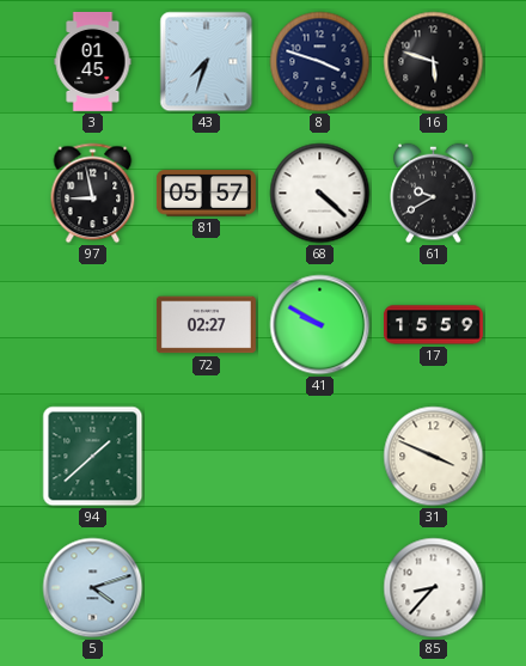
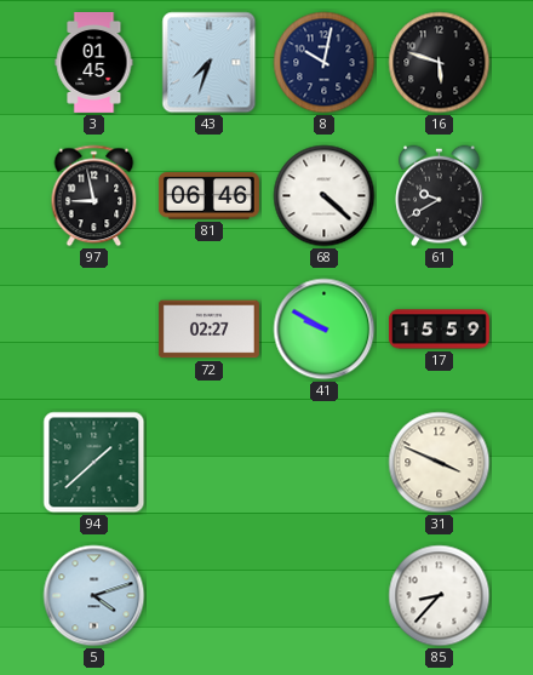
8: 3:48 -> 10:02
81: 05:57 -> 06:46
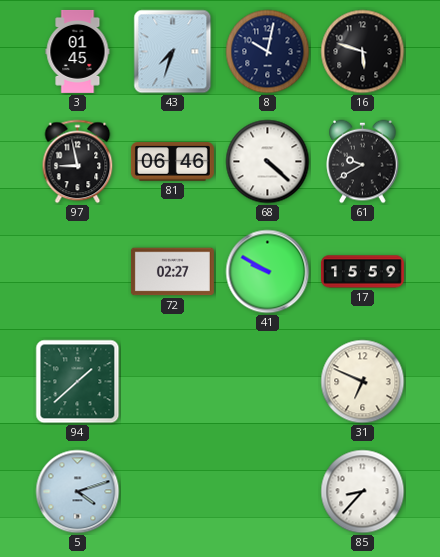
31: 3:49 -> 6:49
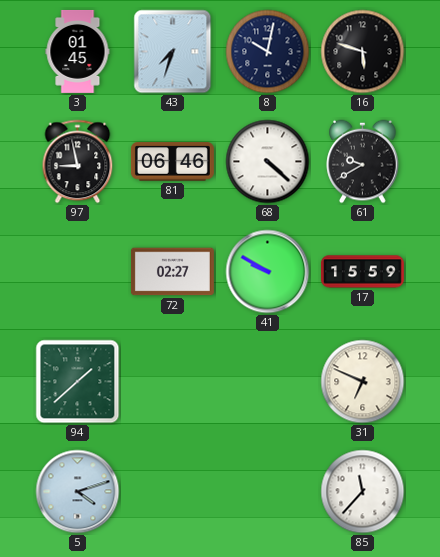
85: 8:37 -> 11:37
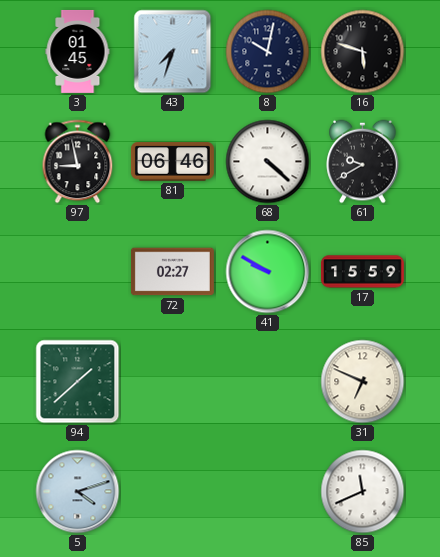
85: 11:37 -> 11:41
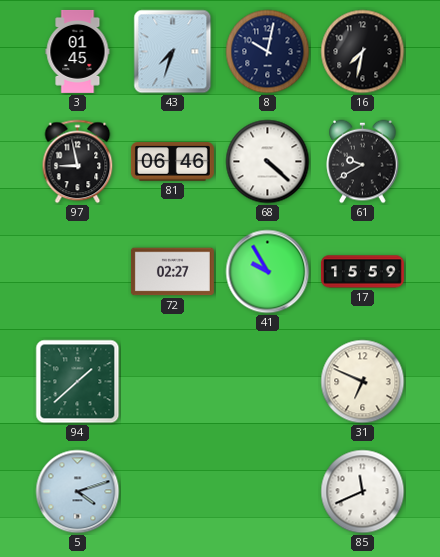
16: 5:48 -> 7:32
41: 9:50 -> 9:55
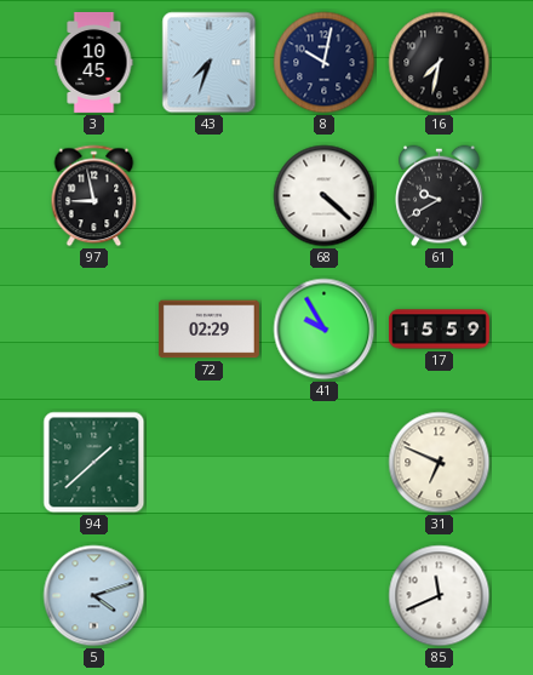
3: 01:45 -> 10:45
81: 06:46 -> none
72: 02:27 -> 02:29
